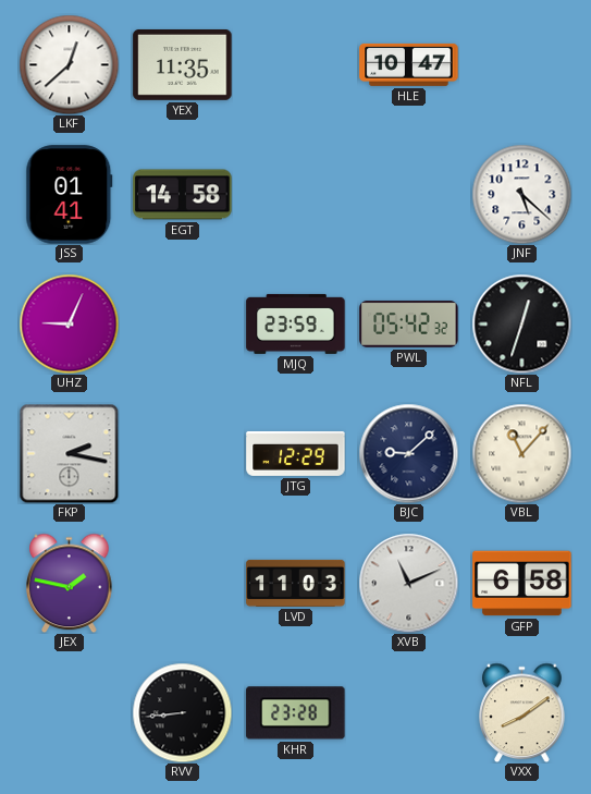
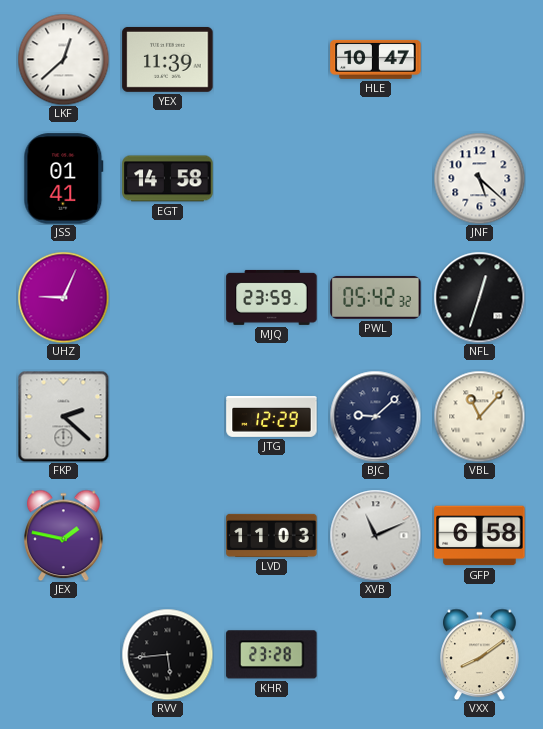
YEX: 11:35 -> 11:39
FKP: 2:17 -> 2:22
RVV: 8:44 -> 5:44
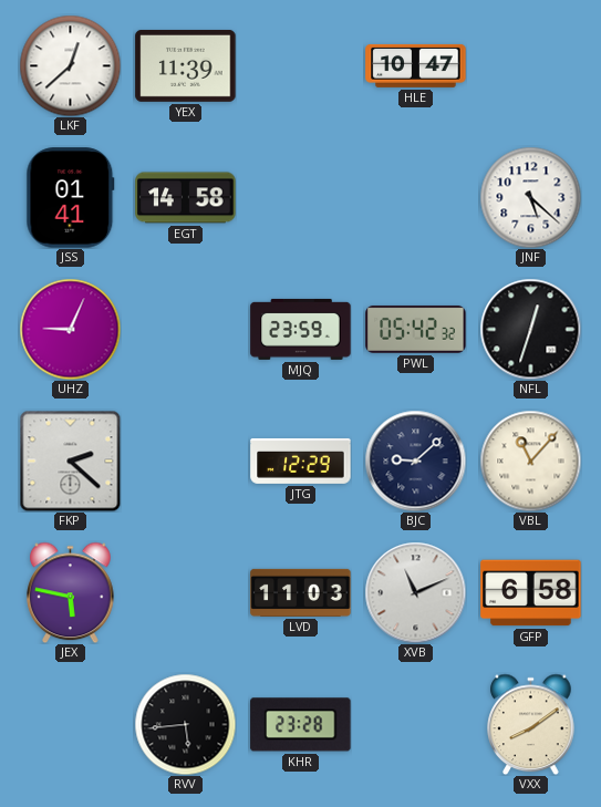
JEX: 1:47 -> 5:47
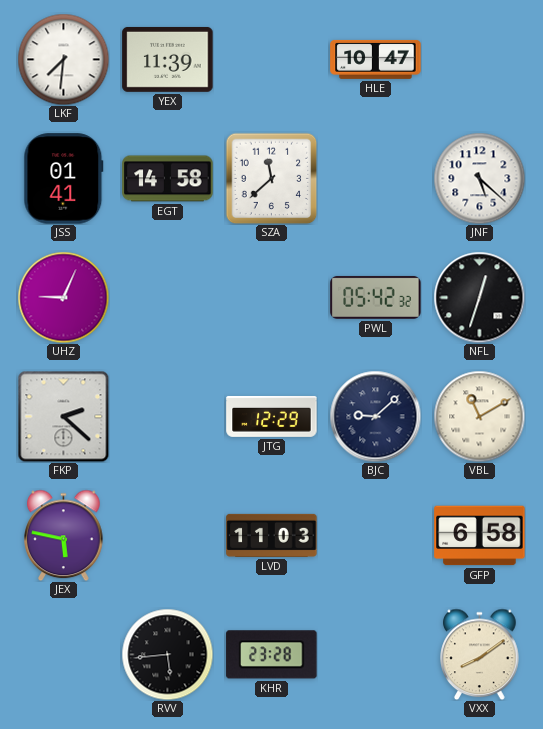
LKF: 12:38 -> 7:31
SZA: none -> 11:38
MJQ: 23:59 -> none
VBL: 11:07 -> 11:10
XVB: 11:11 -> none
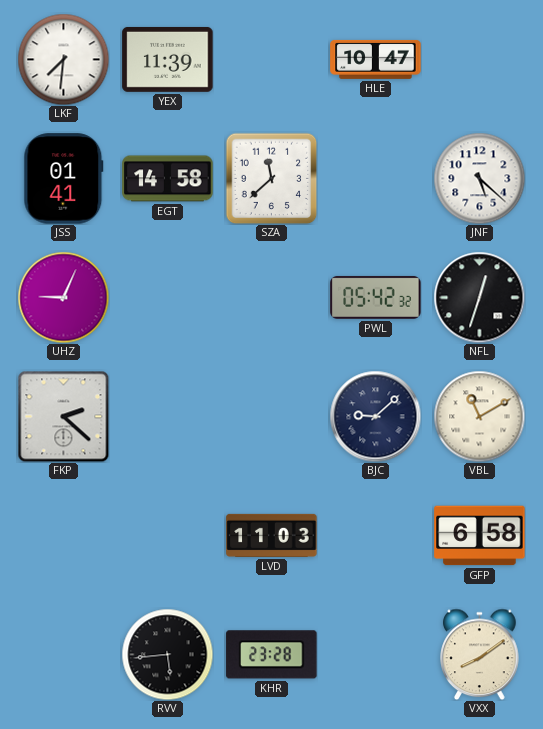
JTG: 12:29 -> none
JEX: 5:47 -> none
